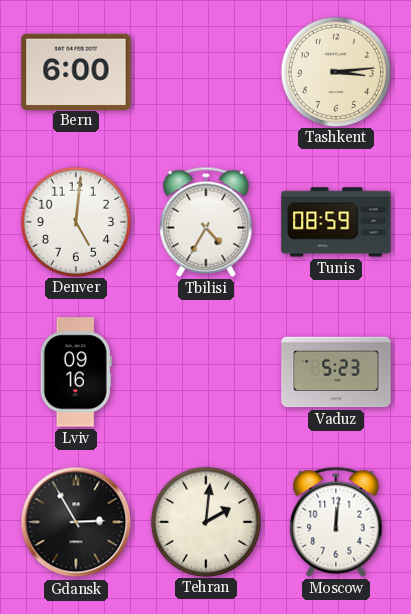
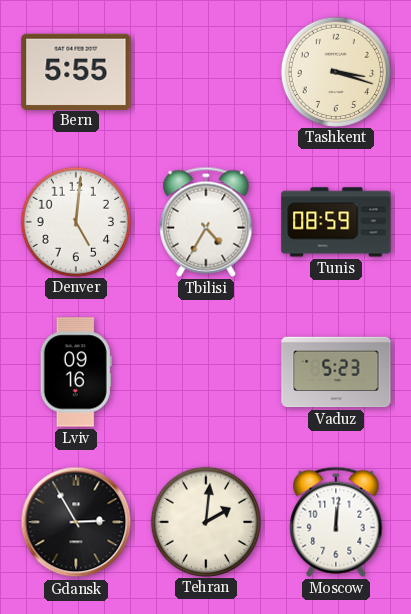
Bern: 6:00 -> 5:55
Tashkent: 3:14 -> 3:18
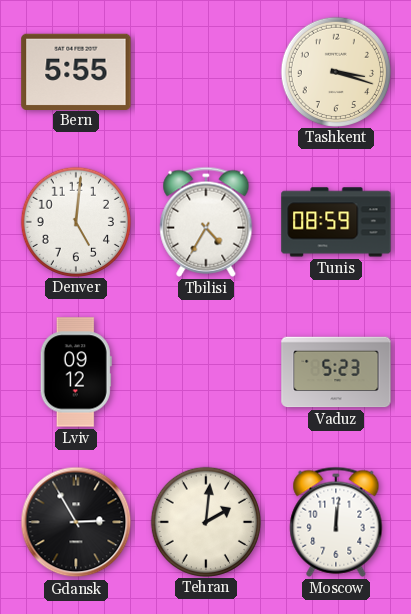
Lviv: 09:16 -> 09:12
